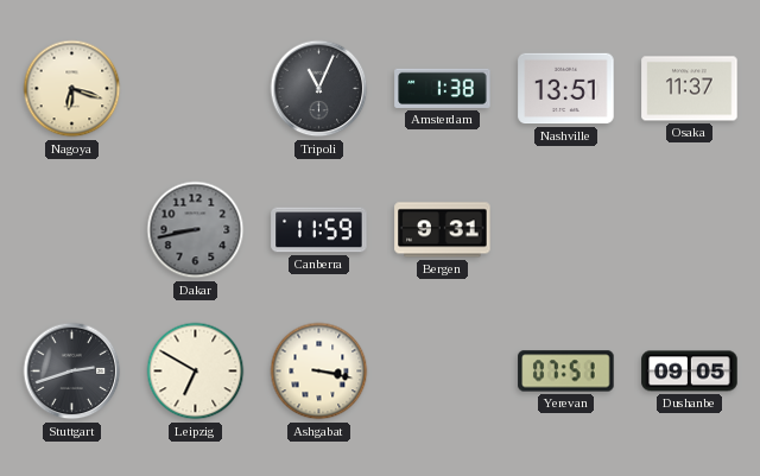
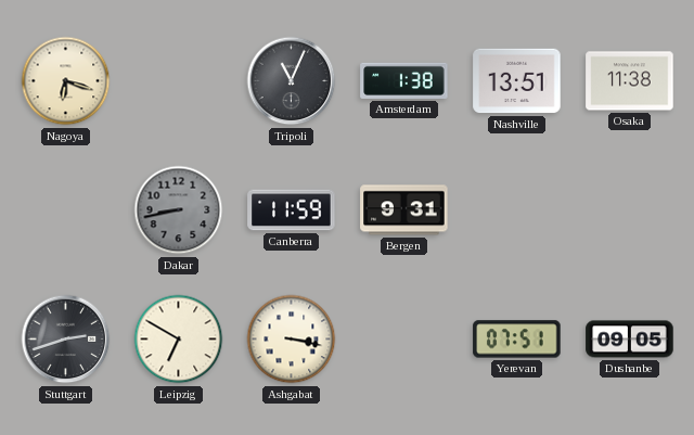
Osaka: 11:37 -> 11:38
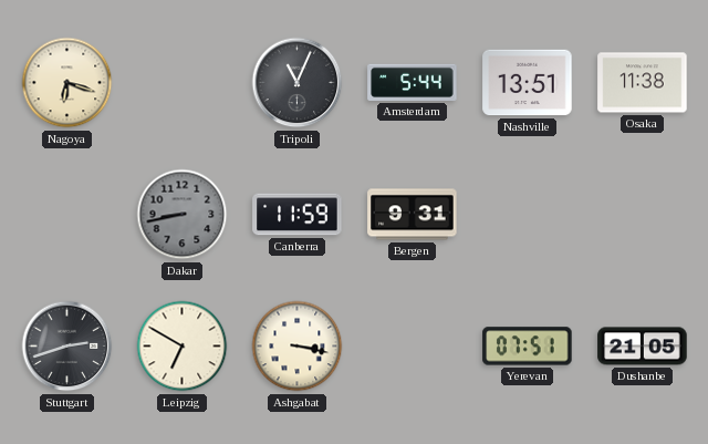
Amsterdam: 1:38 -> 5:44
Dushanbe: 09:05 -> 21:05
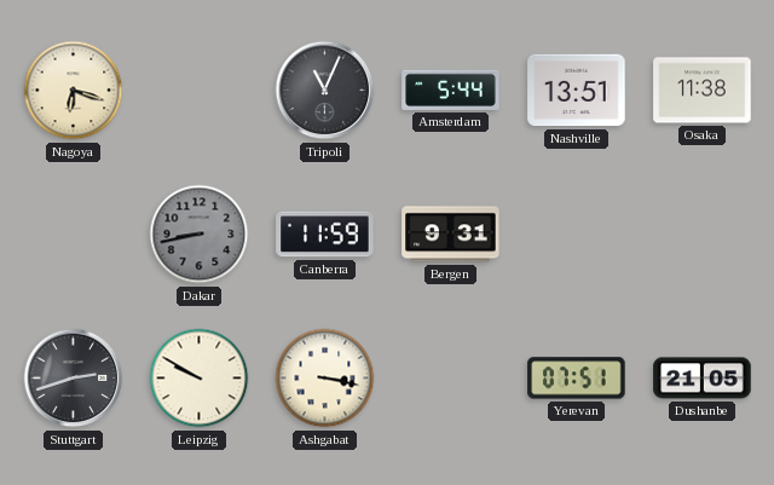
Leipzig: 6:50 -> 9:50
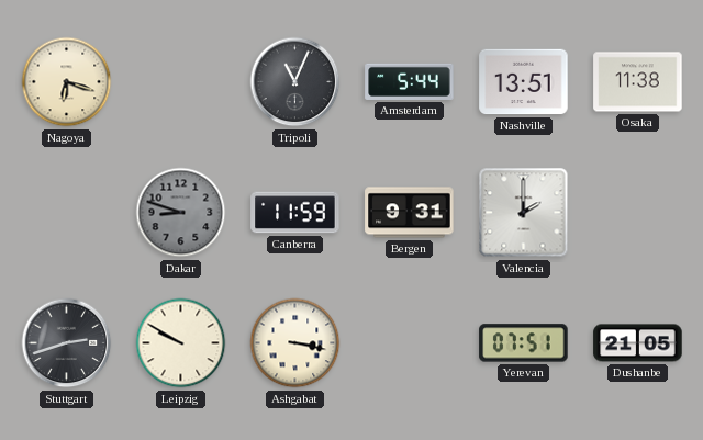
Dakar: 8:43 -> 8:48
Valencia: none -> 2:00
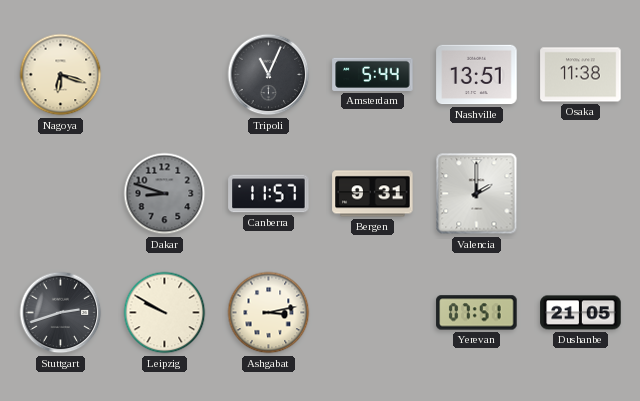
Canberra: 11:59 -> 11:57
Ashgabat: 3:17 -> 3:13
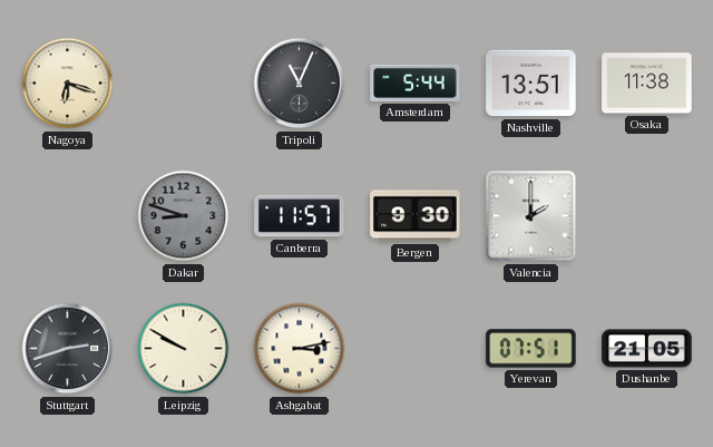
Bergen: 9:31 -> 9:30
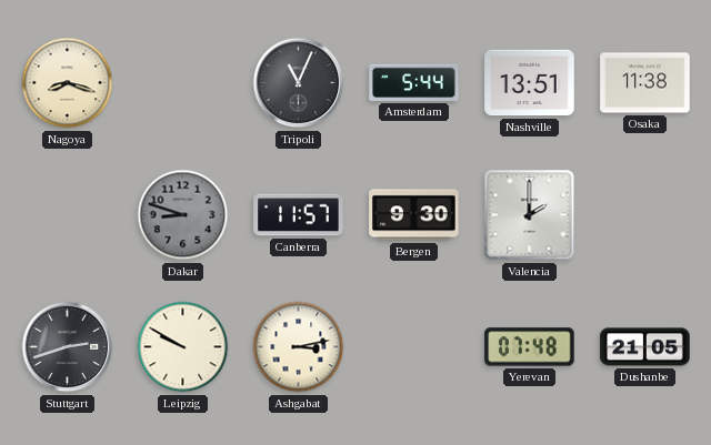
Nagoya: 6:18 -> 8:18
Yerevan: 07:51 -> 07:48
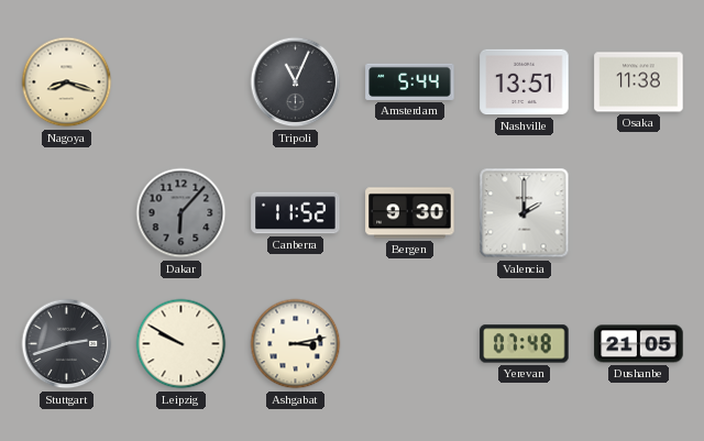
Dakar: 8:48 -> 6:07
Canberra: 11:57 -> 11:52
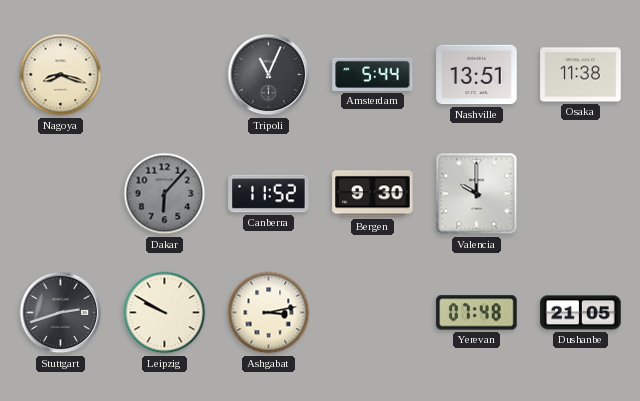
Valencia: 2:00 -> 10:00
